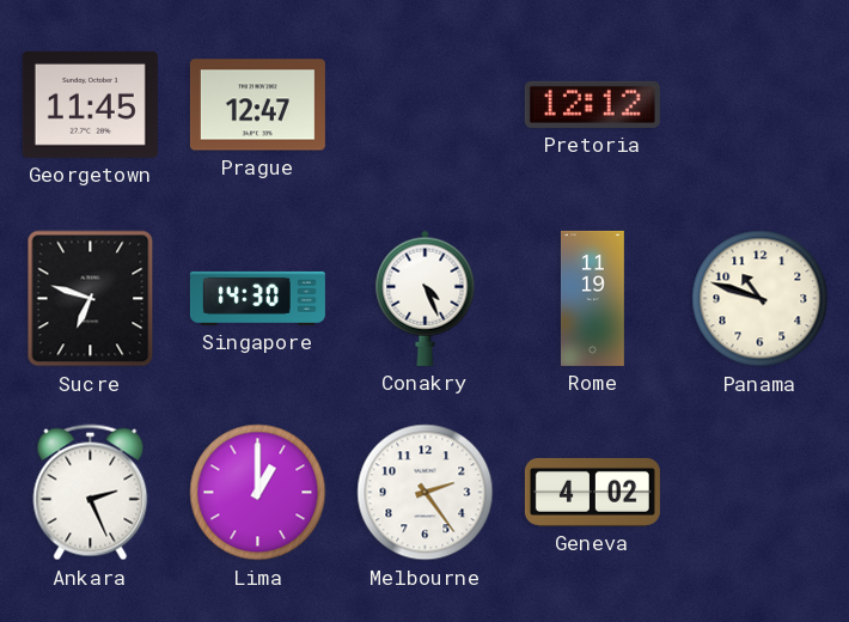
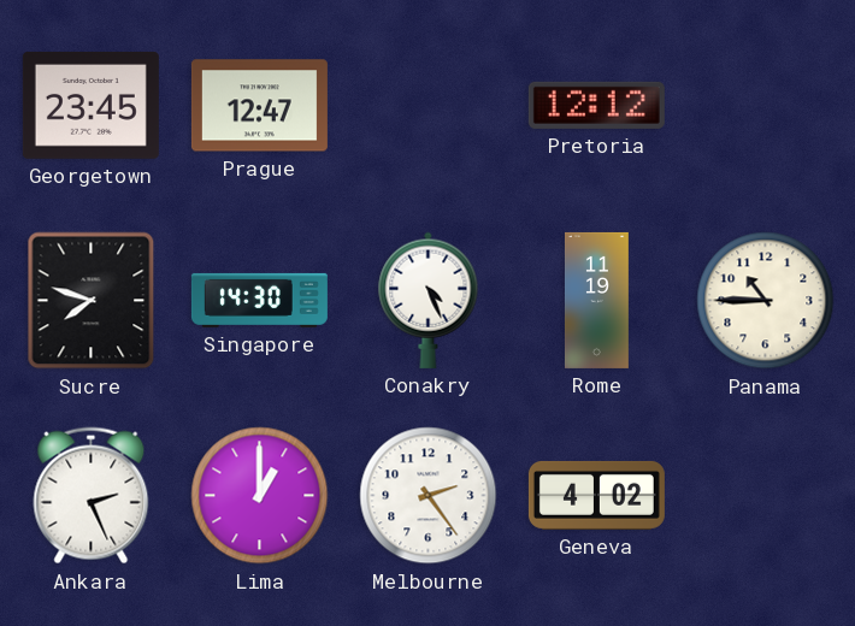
Georgetown: 11:45 -> 23:45
Sucre: 6:48 -> 7:48
Panama: 10:48 -> 10:45
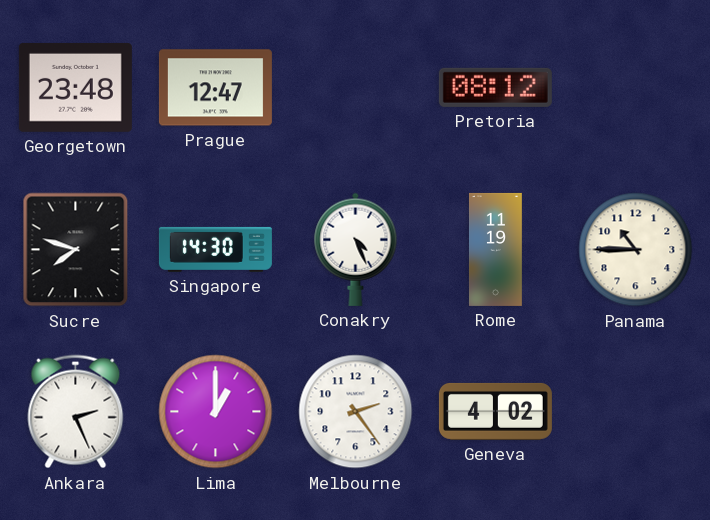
Georgetown: 23:45 -> 23:48
Pretoria: 12:12 -> 08:12
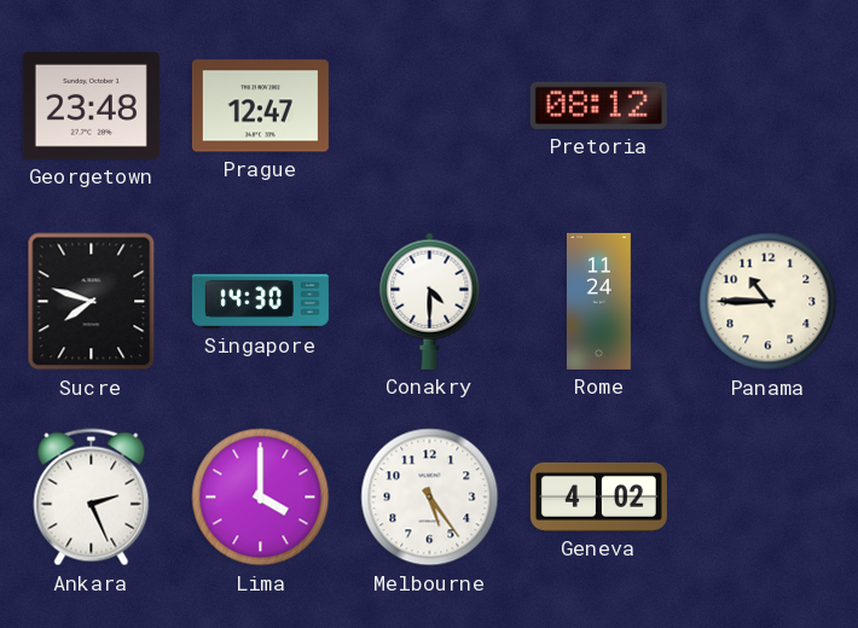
Conakry: 4:26 -> 4:30
Rome: 11:19 -> 11:24
Lima: 1:00 -> 4:00
Melbourne: 2:24 -> 5:24
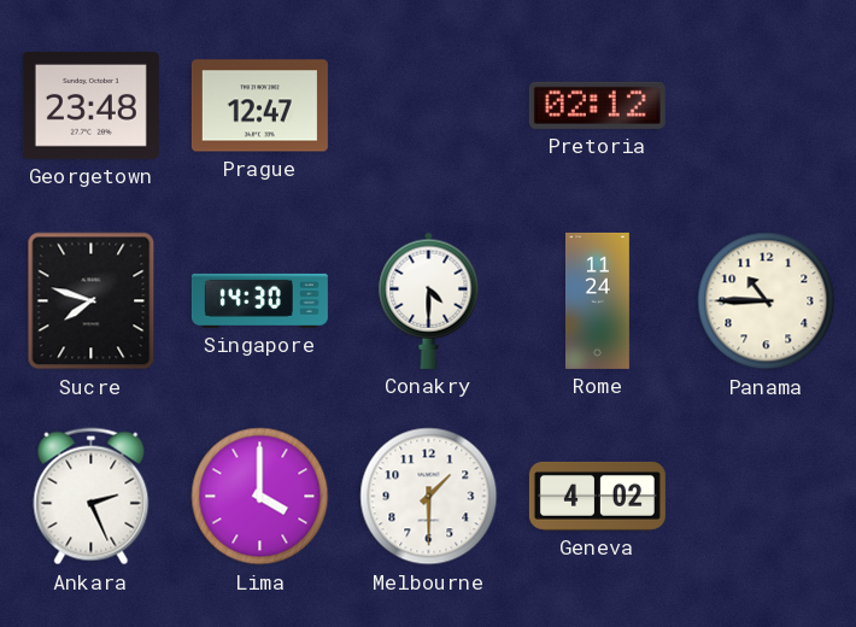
Pretoria: 08:12 -> 02:12
Melbourne: 5:24 -> 1:30
